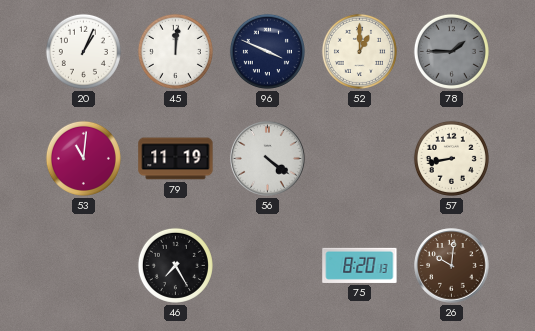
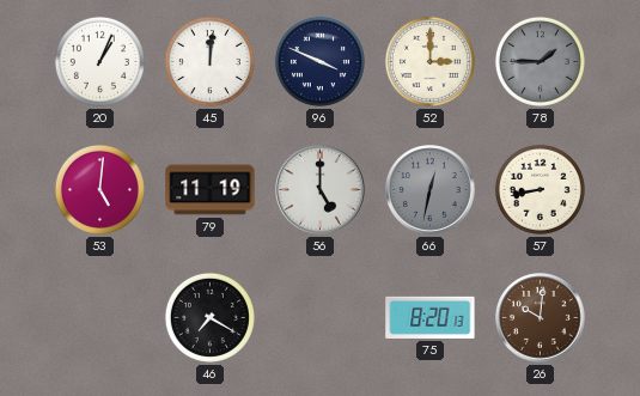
52: 1:00 -> 3:00
53: 11:01 -> 5:01
56: 4:21 -> 5:00
66: none -> 12:32
46: 7:25 -> 7:20
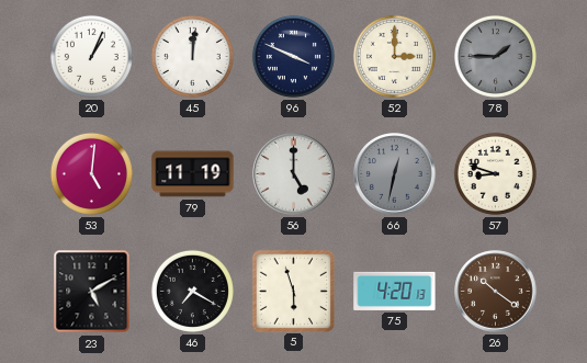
57: 8:43 -> 8:48
23: none -> 5:10
5: none -> 5:57
75: 8:20 -> 4:20
26: 10:01 -> 10:21
